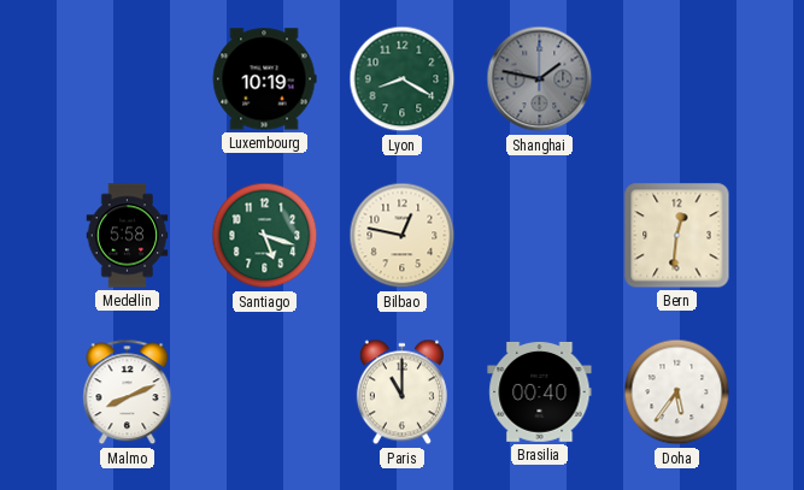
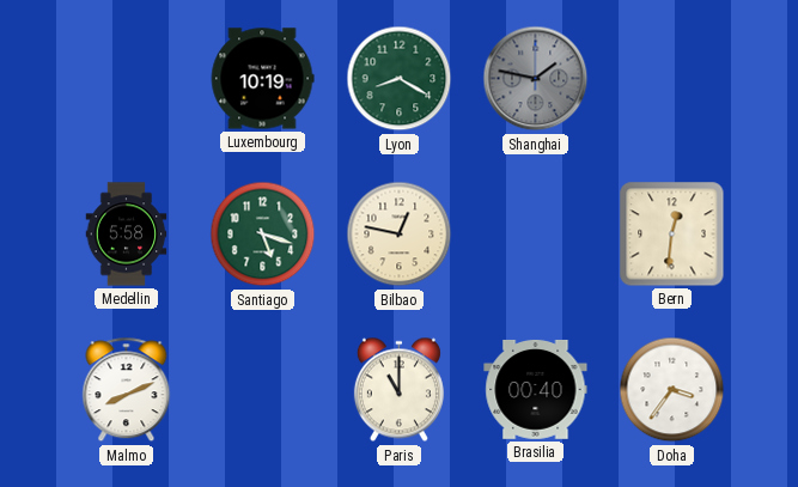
Doha: 5:36 -> 3:36
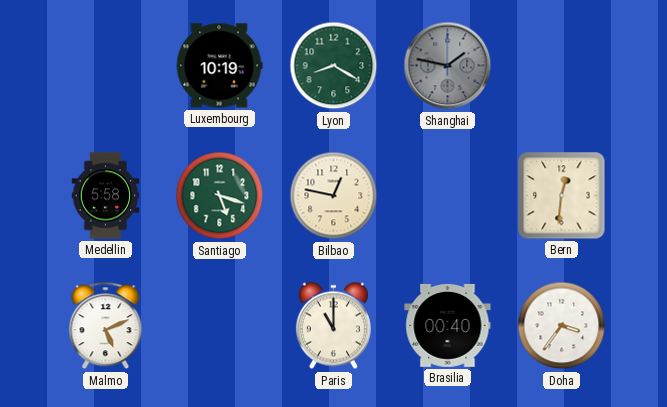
Malmo: 8:11 -> 5:11
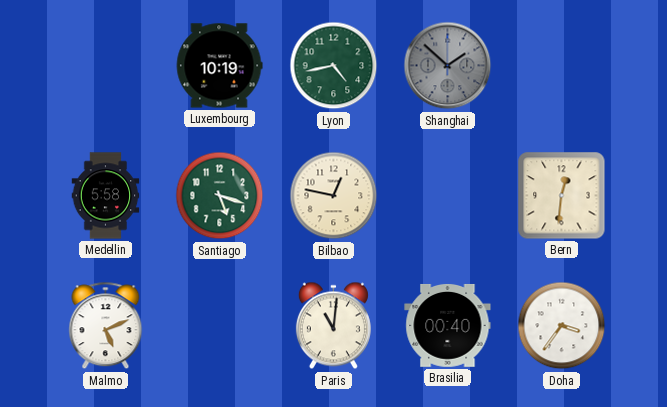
Lyon: 8:20 -> 4:43
Shanghai: 1:47 -> 1:52
Paris: 11:00 -> 11:01
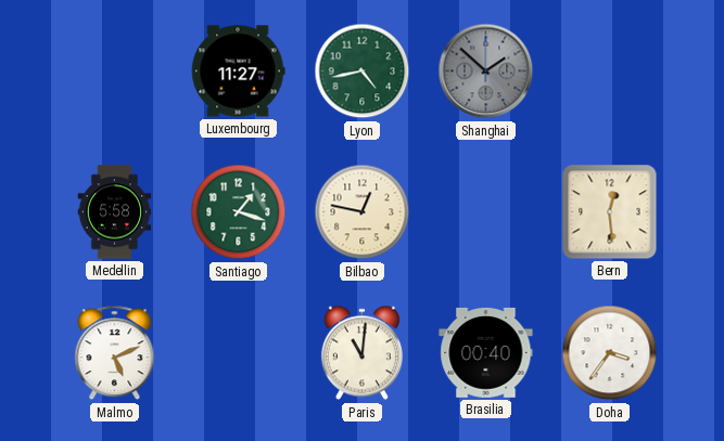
Luxembourg: 10:19 -> 11:27
Santiago: 5:18 -> 1:18
Bern: 12:31 -> 12:29
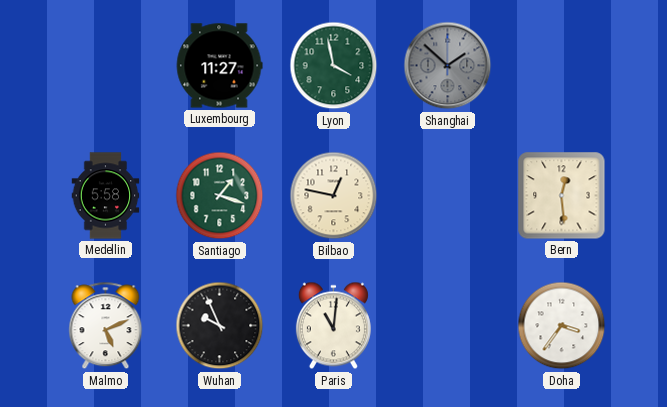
Lyon: 4:43 -> 3:58
Wuhan: none -> 9:56
Brasilia: 00:40 -> none
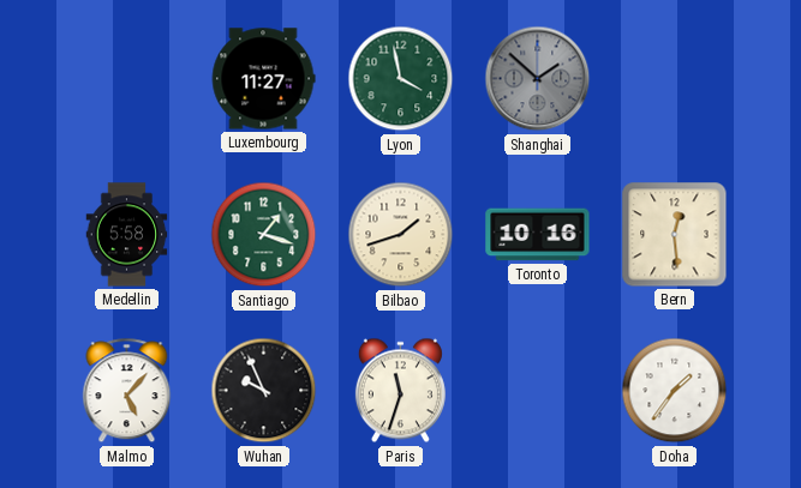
Bilbao: 12:47 -> 1:42
Toronto: none -> 10:16
Malmo: 5:11 -> 5:07
Paris: 11:01 -> 11:33
Doha: 3:36 -> 1:36
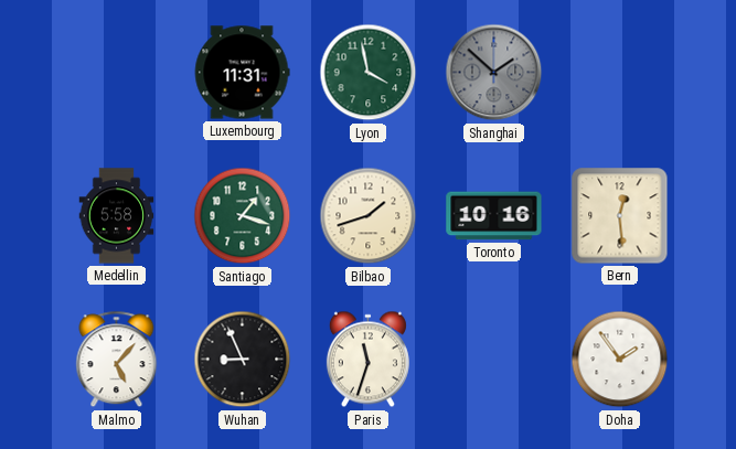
Luxembourg: 11:27 -> 11:31
Wuhan: 9:56 -> 8:56
Doha: 1:36 -> 1:54
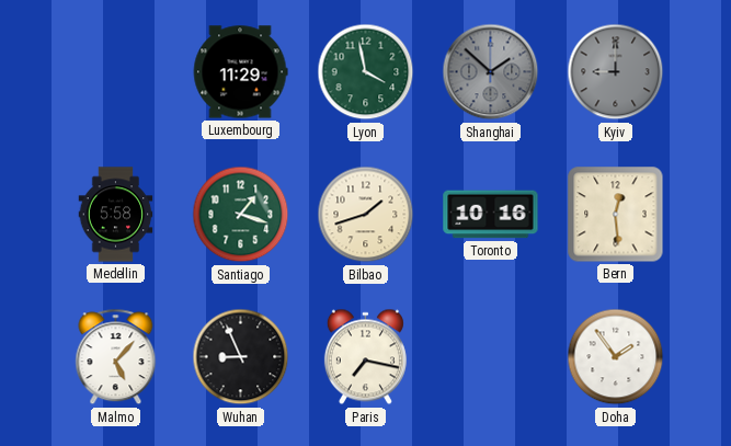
Luxembourg: 11:31 -> 11:29
Kyiv: none -> 9:00
Paris: 11:33 -> 7:17
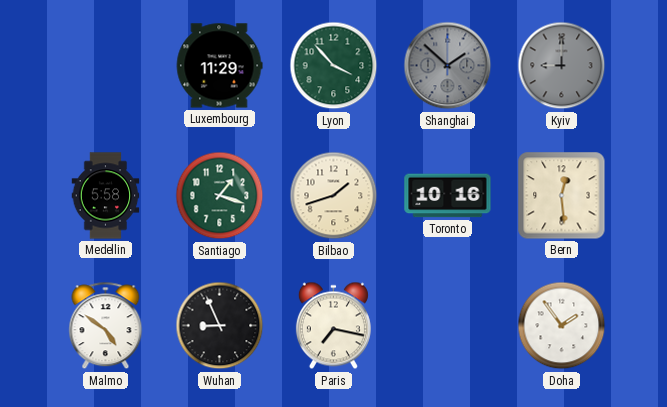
Lyon: 3:58 -> 3:53
Malmo: 5:07 -> 4:51
